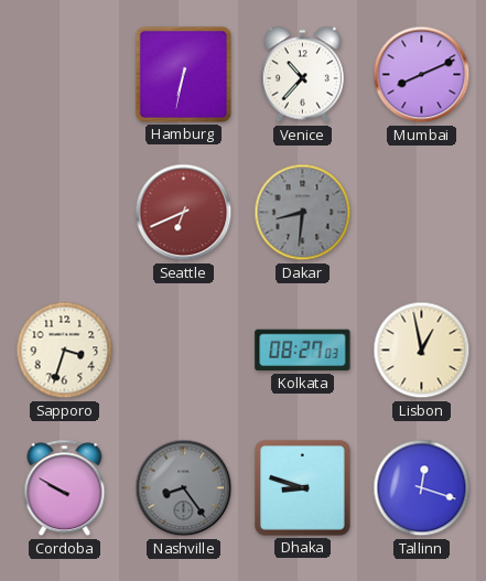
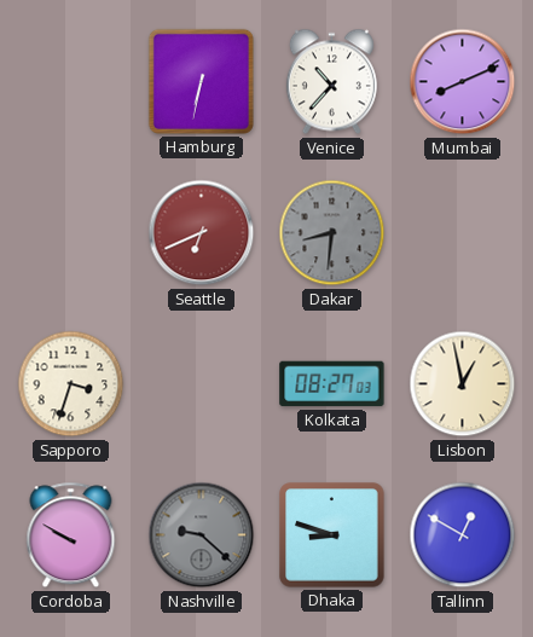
Nashville: 8:24 -> 9:22
Tallinn: 12:18 -> 12:50
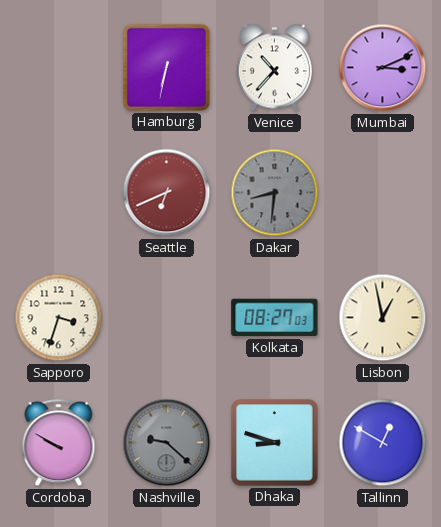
Mumbai: 8:11 -> 3:11
